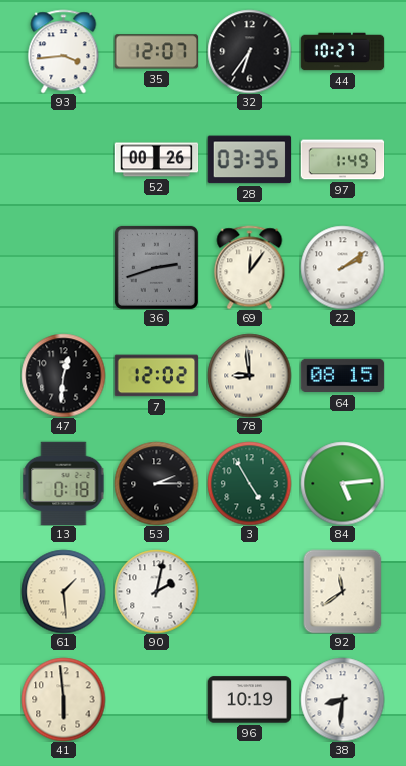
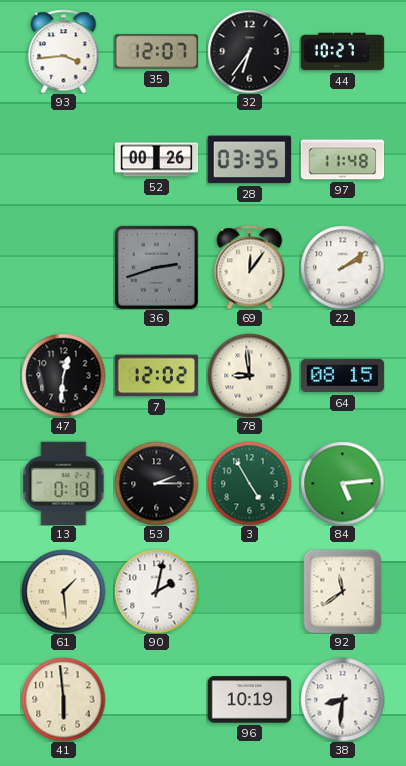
97: 1:49 -> 11:48
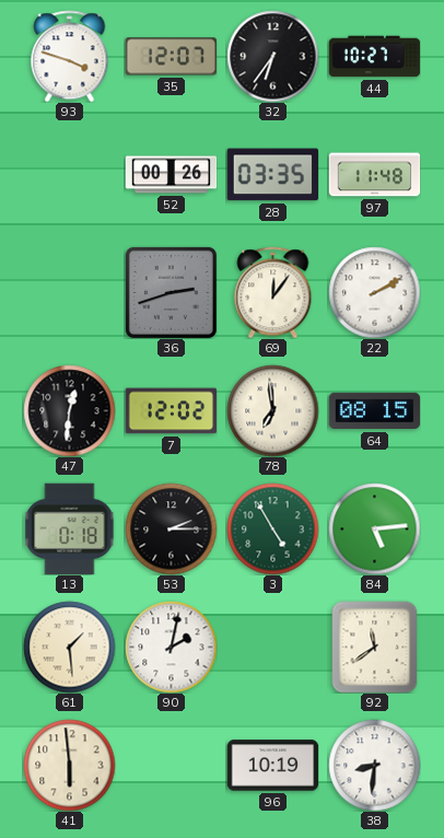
93: 3:44 -> 3:48
22: 2:09 -> 2:10
78: 8:59 -> 6:59
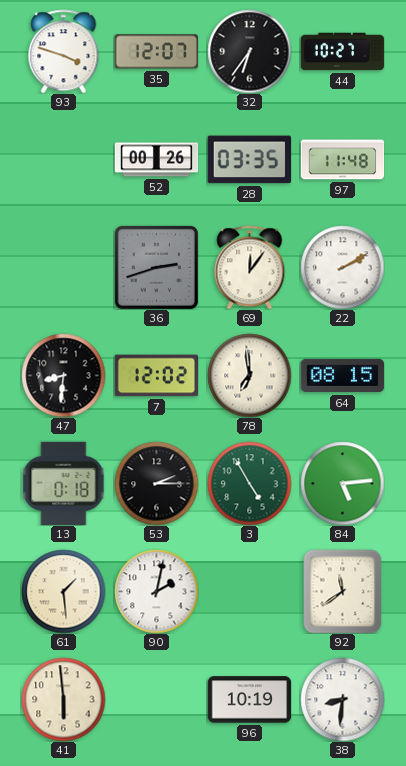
47: 12:31 -> 8:31
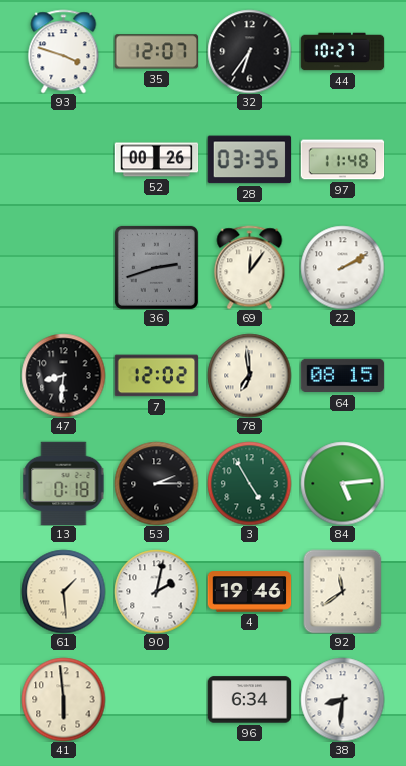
4: none -> 19:46
96: 10:19 -> 6:34
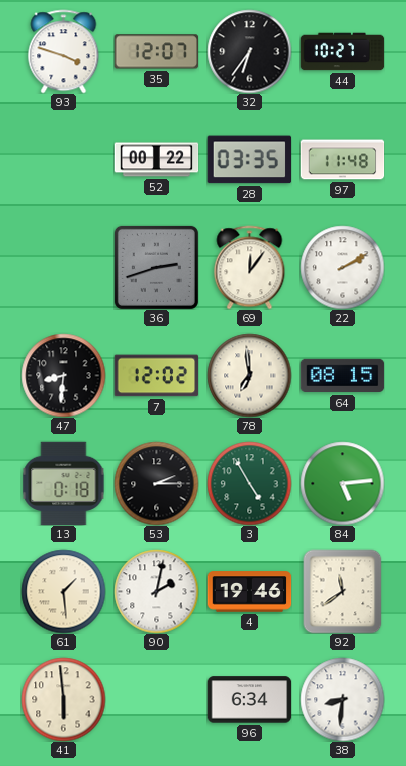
52: 00:26 -> 00:22
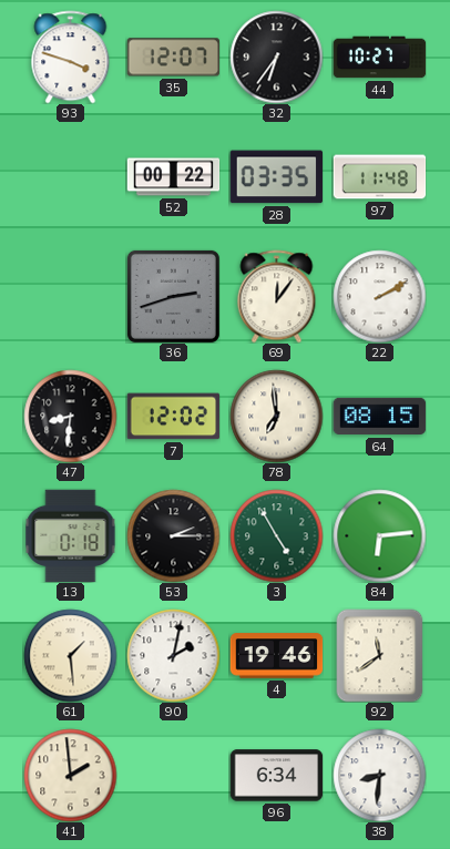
84: 5:14 -> 6:14
41: 5:59 -> 1:59
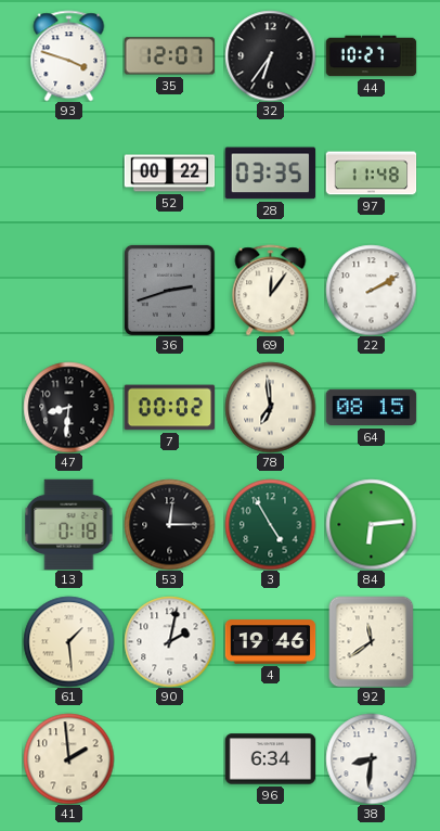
7: 12:02 -> 00:02
53: 2:15 -> 12:15
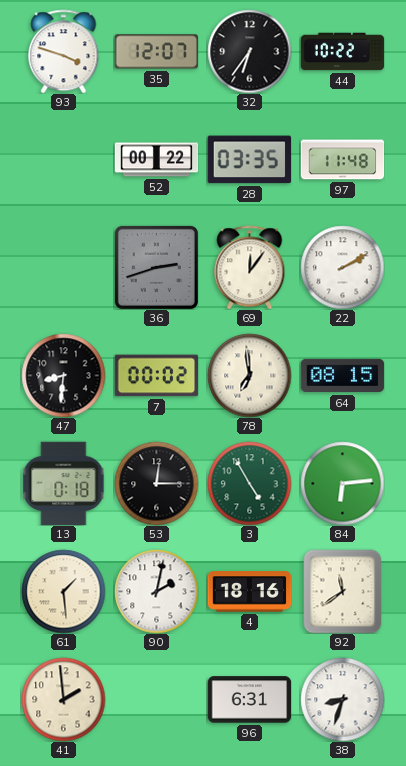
44: 10:27 -> 10:22
4: 19:46 -> 18:16
96: 6:34 -> 6:31
38: 8:31 -> 8:33
